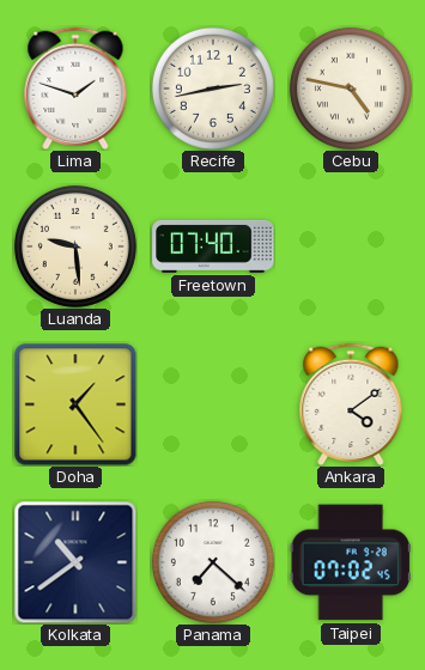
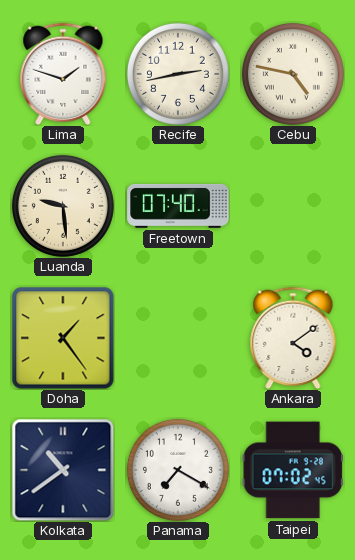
Panama: 7:22 -> 7:20
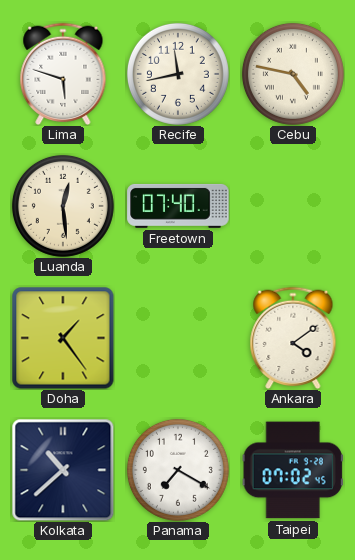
Lima: 1:48 -> 5:48
Recife: 2:43 -> 11:43
Luanda: 9:29 -> 12:29
Kolkata: 10:39 -> 10:38
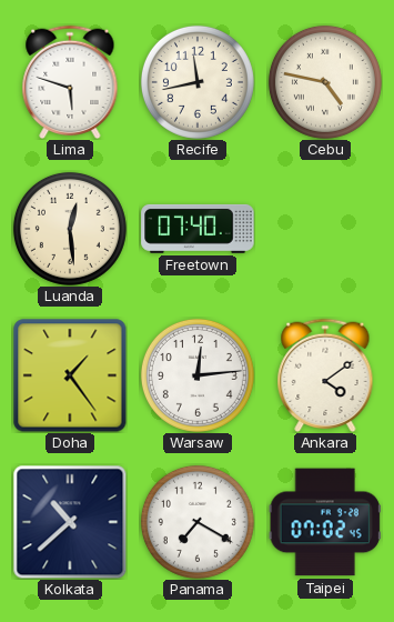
Warsaw: none -> 12:14
